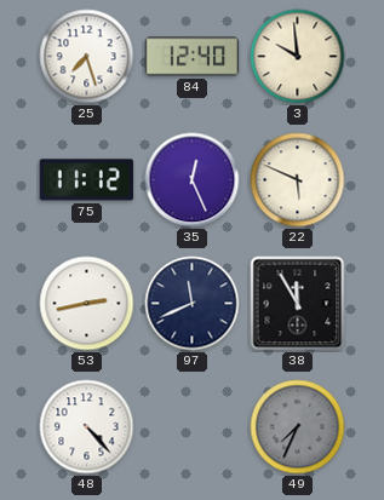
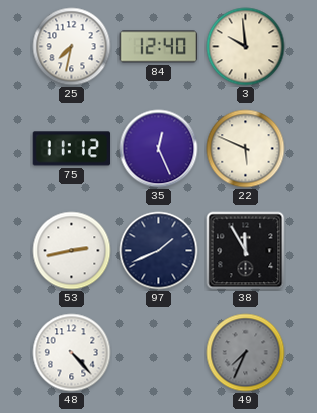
25: 7:27 -> 7:32
97: 11:41 -> 1:41
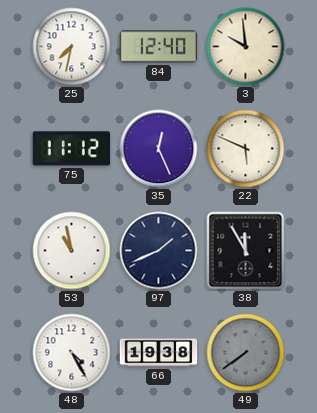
53: 2:43 -> 10:58
48: 4:23 -> 4:25
66: none -> 19:38
49: 7:34 -> 7:39
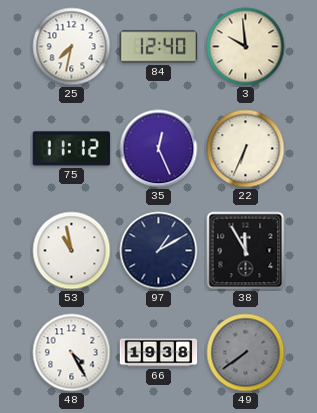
22: 5:49 -> 6:34
97: 1:41 -> 1:10
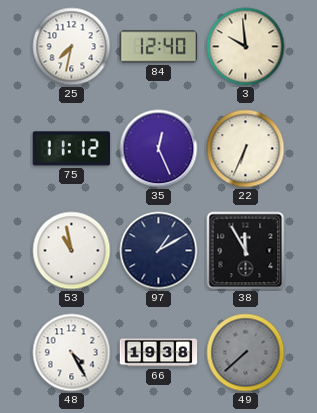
49: 7:39 -> 7:38
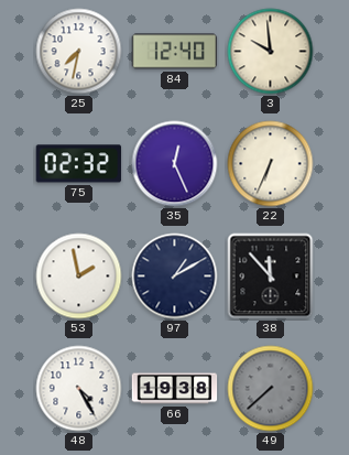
75: 11:12 -> 02:32
53: 10:58 -> 1:58
38: 11:55 -> 11:53
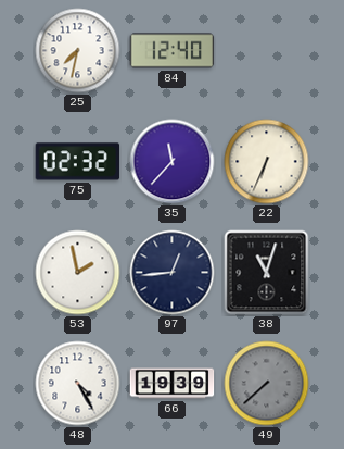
3: 9:59 -> none
35: 12:26 -> 11:37
97: 1:10 -> 12:44
38: 11:53 -> 11:03
66: 19:38 -> 19:39
